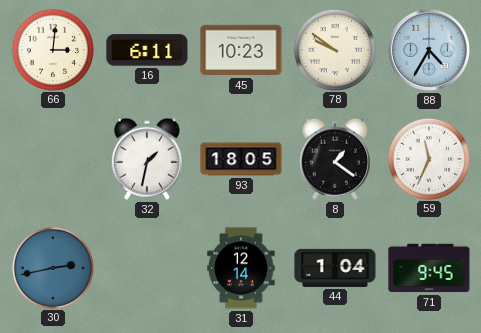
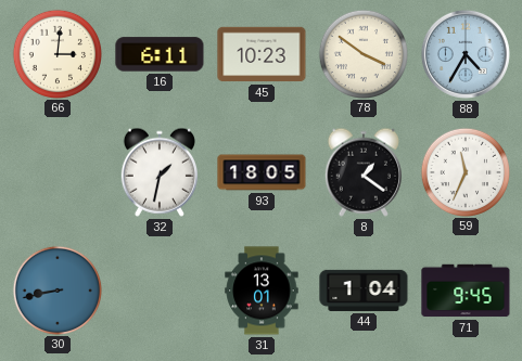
78: 9:51 -> 3:51
30: 2:43 -> 8:43
31: 12:14 -> 13:01
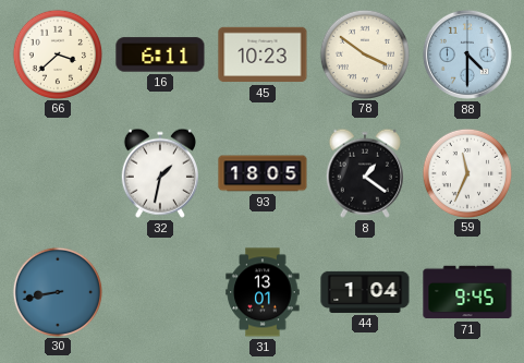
66: 3:01 -> 3:38
88: 4:35 -> 4:30
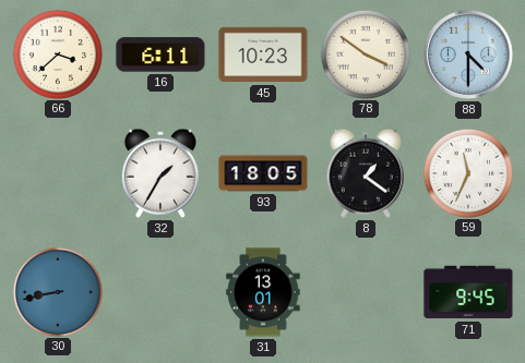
32: 1:32 -> 1:35
44: 1:04 -> none
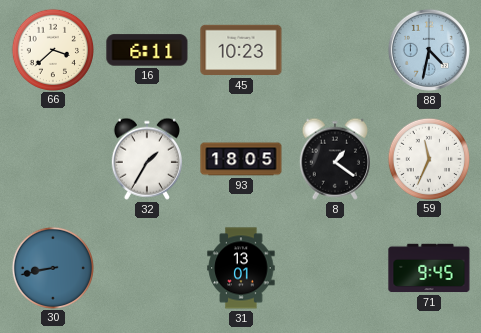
78: 3:51 -> none
88: 4:30 -> 4:32
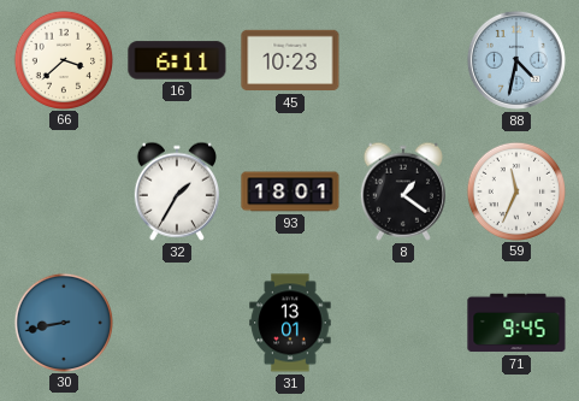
93: 18:05 -> 18:01
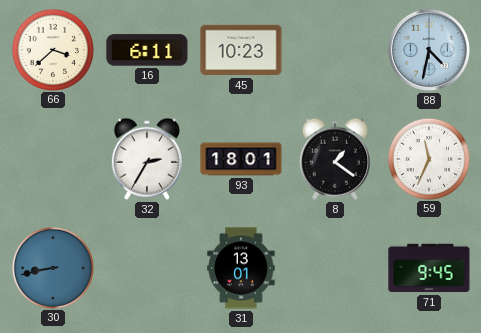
32: 1:35 -> 2:35
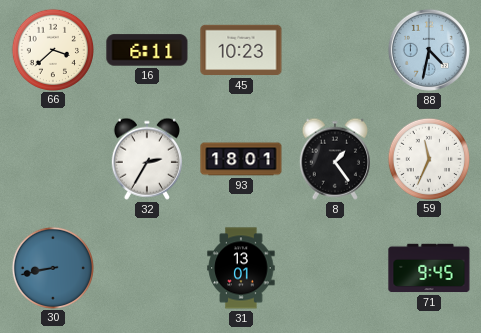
8: 1:21 -> 1:24
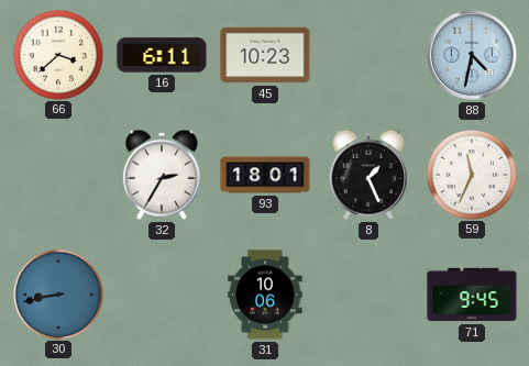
8: 1:24 -> 1:26
31: 13:01 -> 10:06
